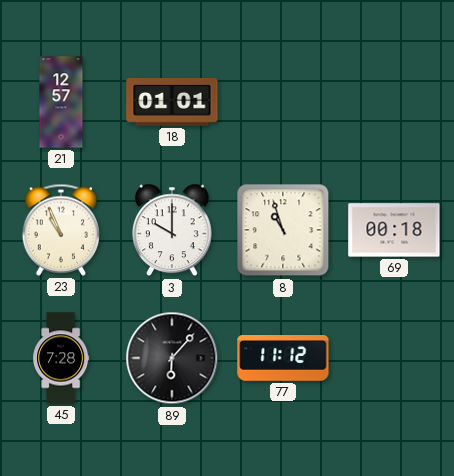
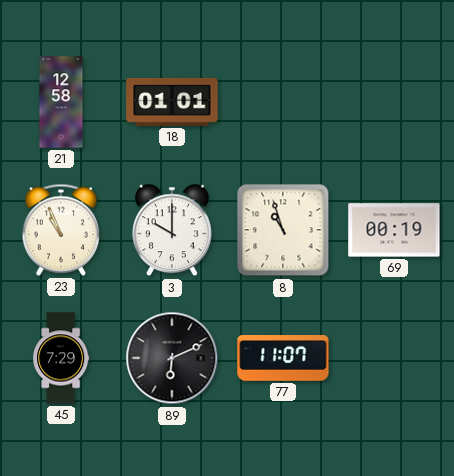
21: 12:57 -> 12:58
69: 00:18 -> 00:19
45: 7:28 -> 7:29
89: 6:07 -> 6:11
77: 11:12 -> 11:07
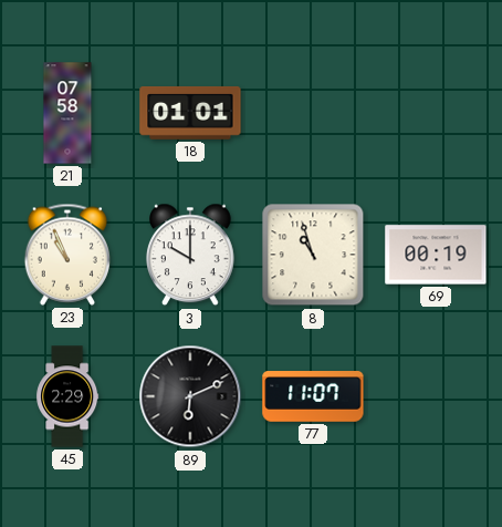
21: 12:58 -> 07:58
45: 7:29 -> 2:29
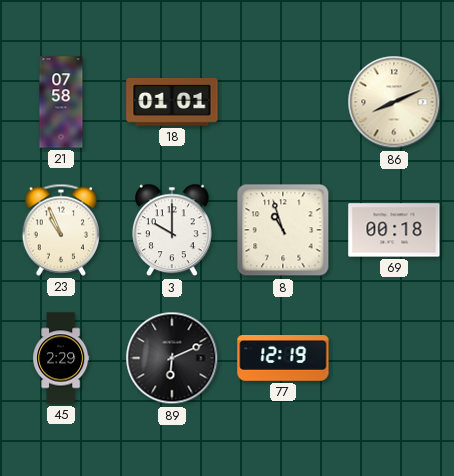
86: none -> 8:11
69: 00:19 -> 00:18
77: 11:07 -> 12:19
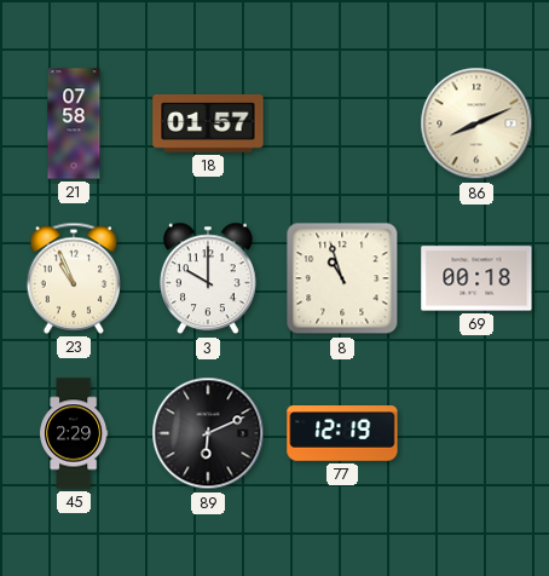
18: 01:01 -> 01:57
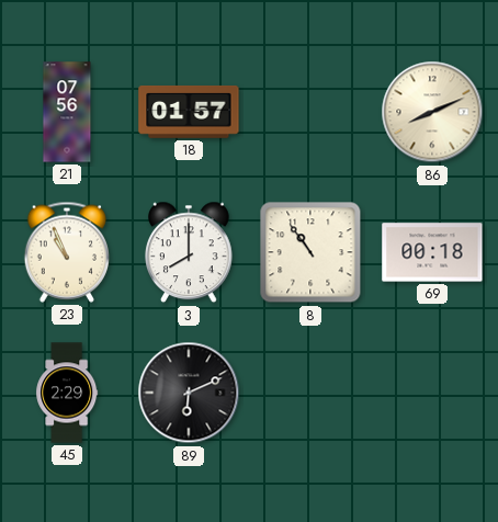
21: 07:58 -> 07:56
3: 10:00 -> 8:00
8: 10:57 -> 10:54
77: 12:19 -> none
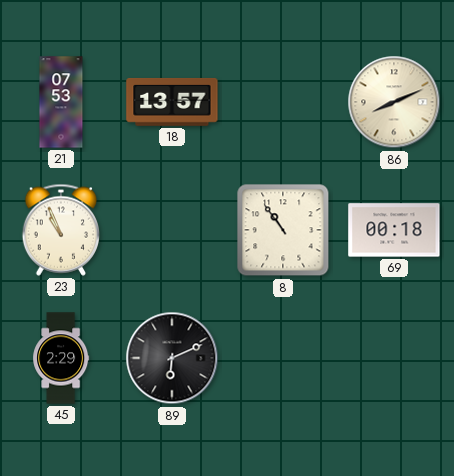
21: 07:56 -> 07:53
18: 01:57 -> 13:57
3: 8:00 -> none
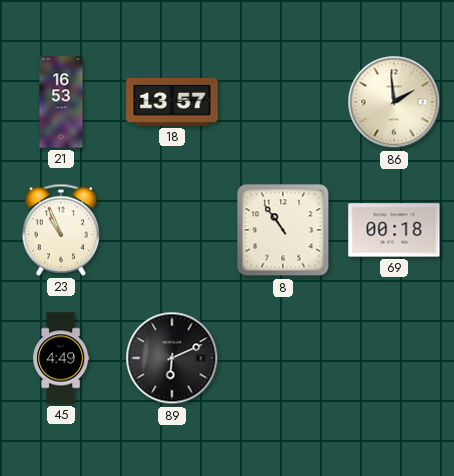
21: 07:53 -> 16:53
86: 8:11 -> 1:59
45: 2:29 -> 4:49
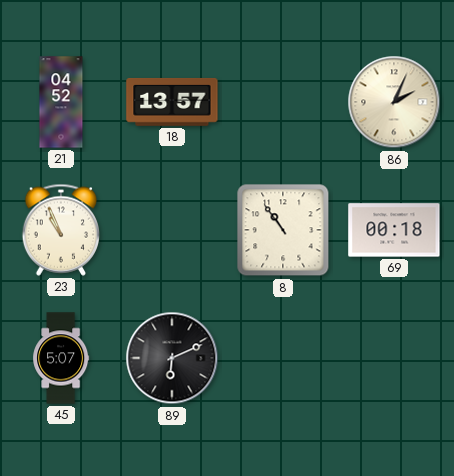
21: 16:53 -> 04:52
86: 1:59 -> 2:04
45: 4:49 -> 5:07
